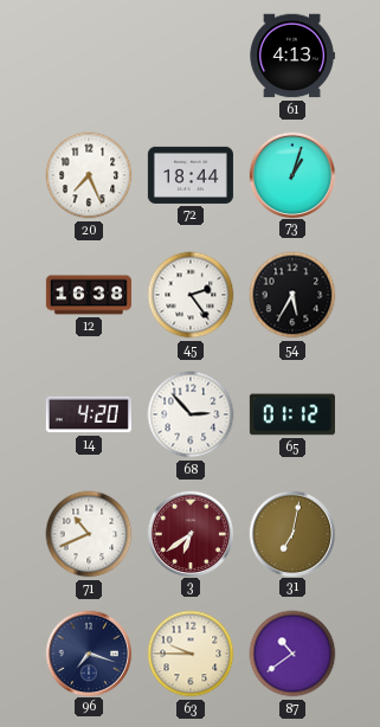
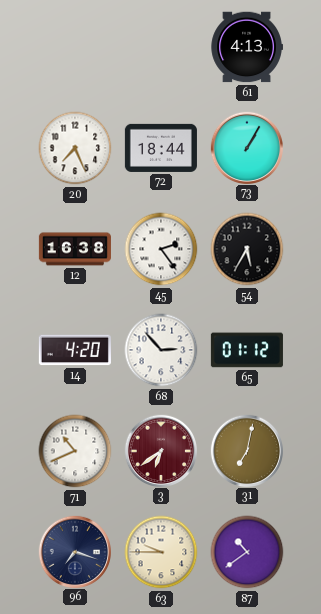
73: 1:03 -> 1:05
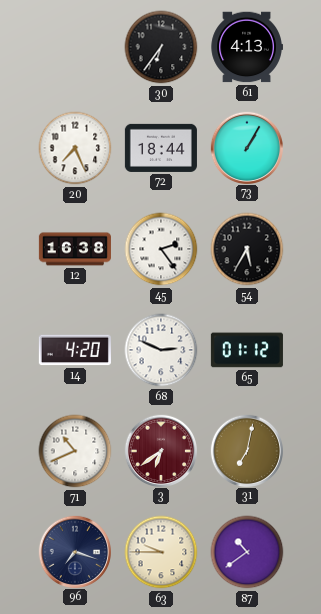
30: none -> 6:36
68: 2:53 -> 2:49
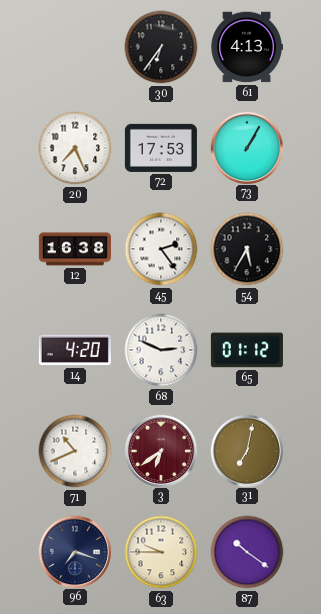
72: 18:44 -> 17:53
87: 10:39 -> 10:21
